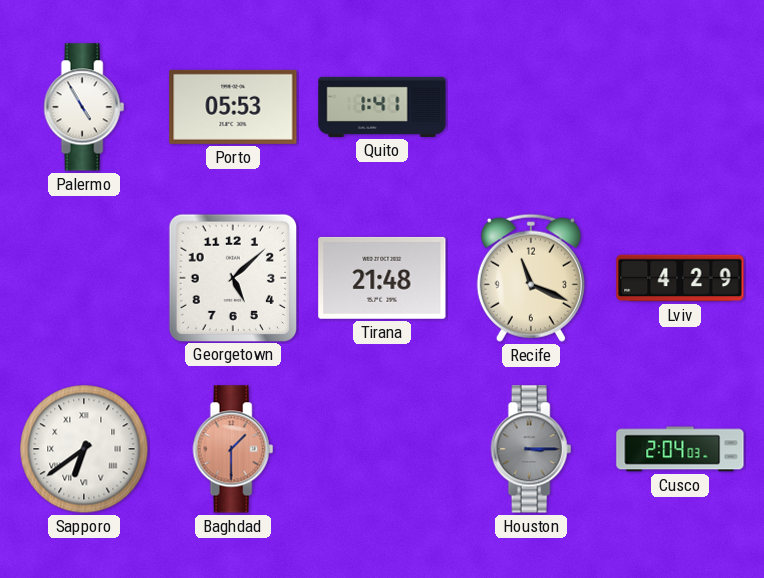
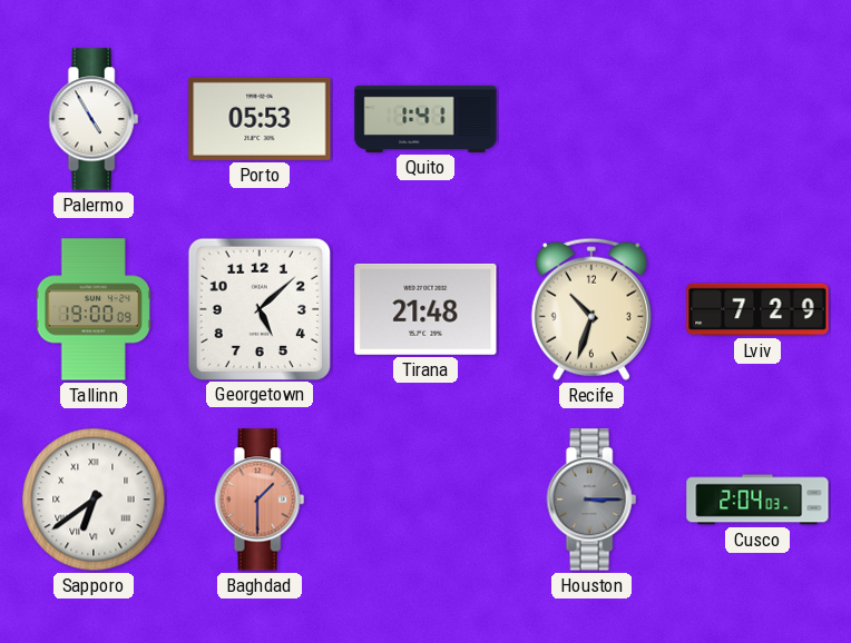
Tallinn: none -> 19:00
Recife: 11:19 -> 10:33
Lviv: 4:29 -> 7:29
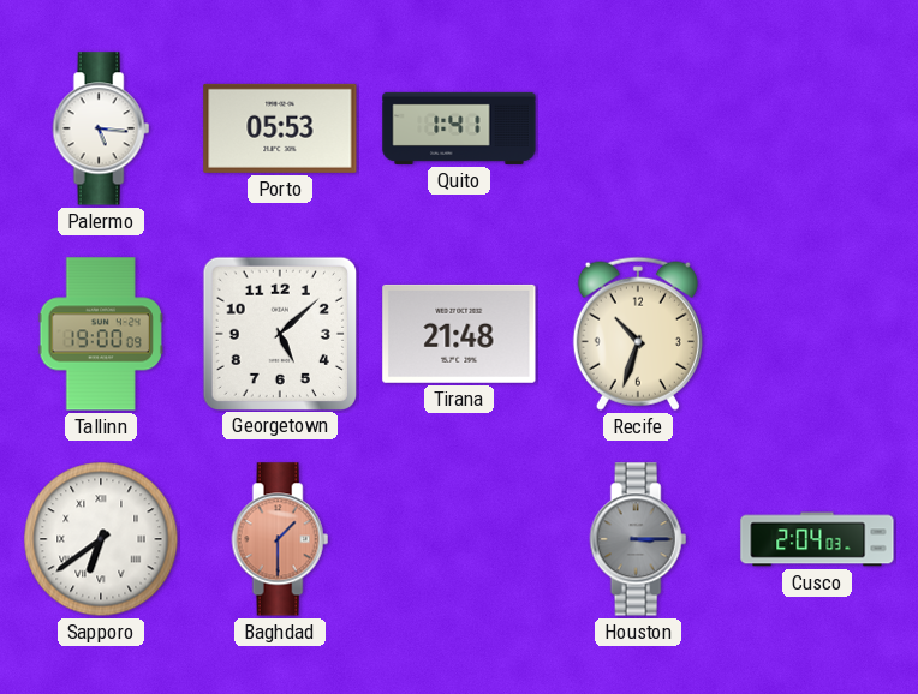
Palermo: 4:55 -> 5:16
Lviv: 7:29 -> none
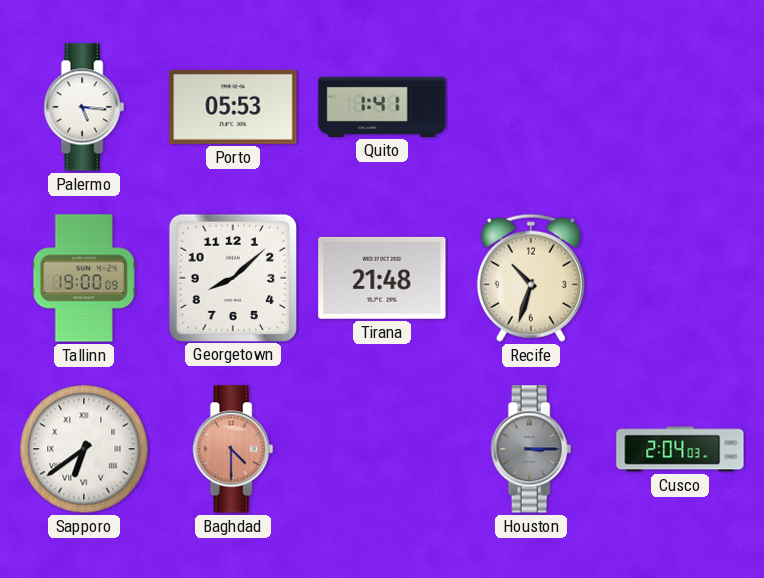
Georgetown: 5:08 -> 8:08
Baghdad: 1:30 -> 4:30
